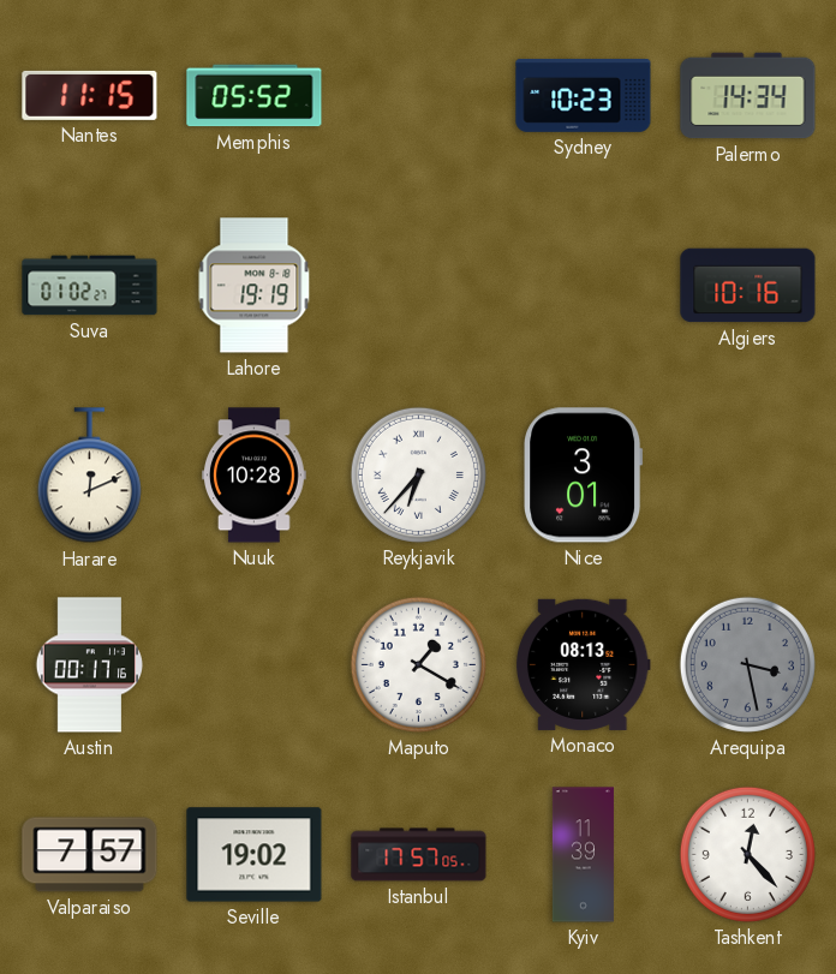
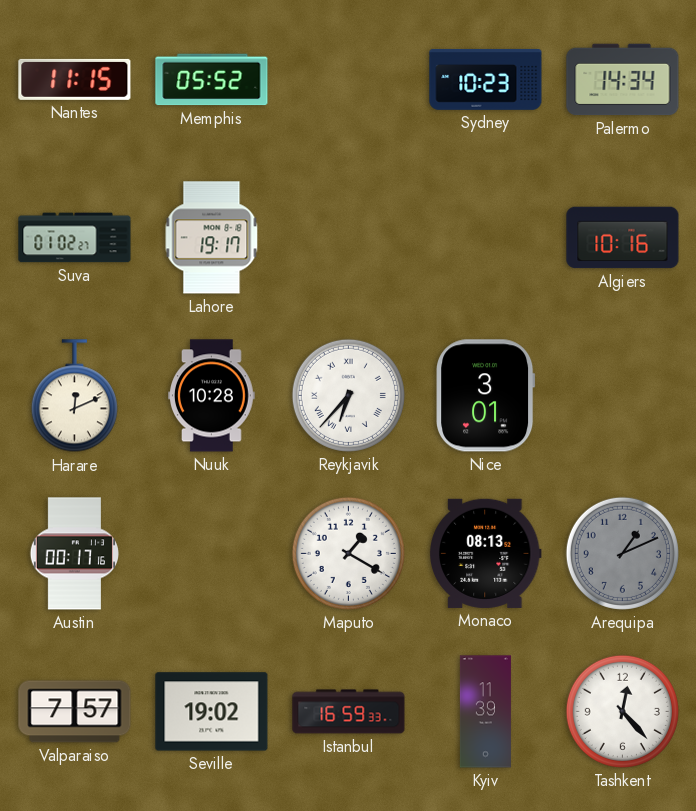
Lahore: 19:19 -> 19:17
Arequipa: 3:28 -> 1:11
Istanbul: 17:57 -> 16:59
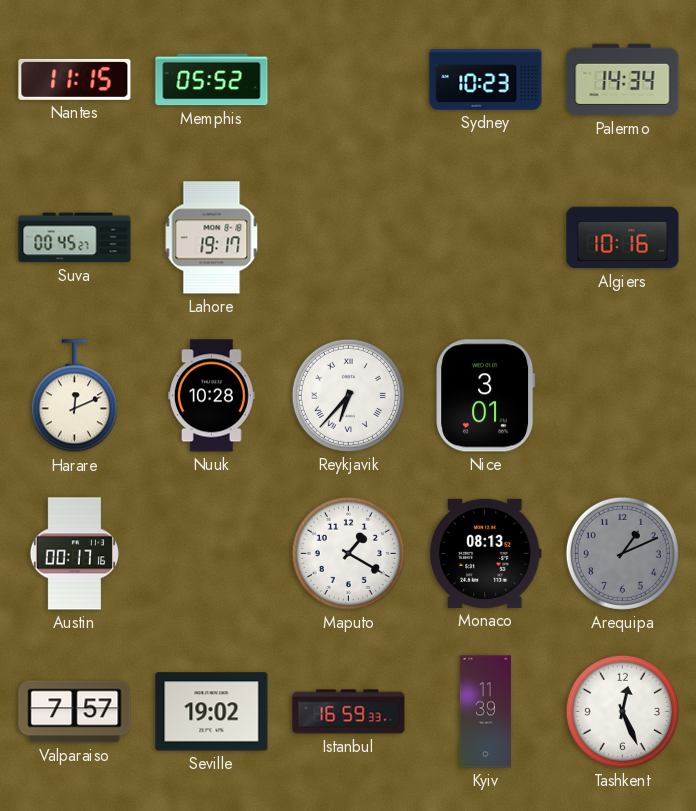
Suva: 01:02 -> 00:45
Tashkent: 12:23 -> 12:26
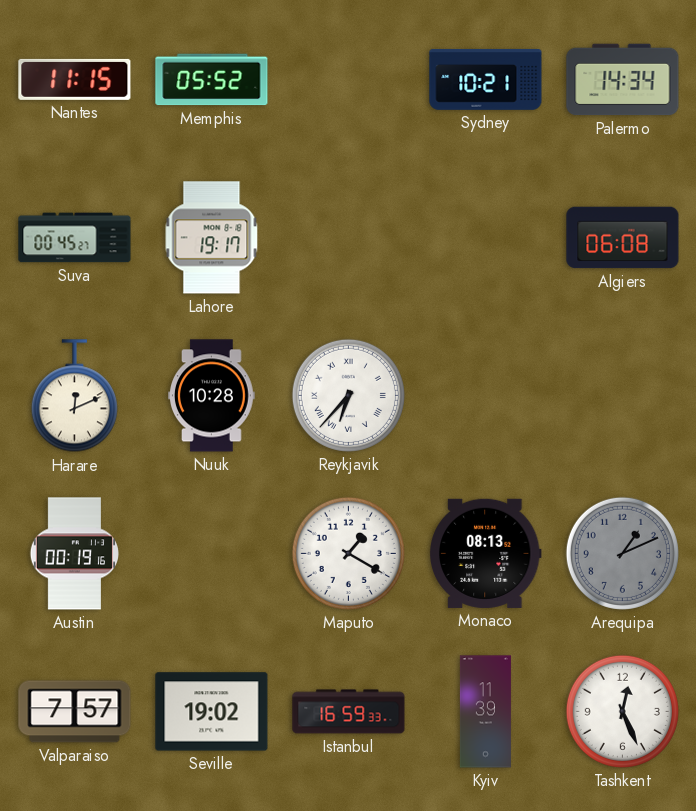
Sydney: 10:23 -> 10:21
Algiers: 10:16 -> 06:08
Nice: 3:01 -> none
Austin: 00:17 -> 00:19
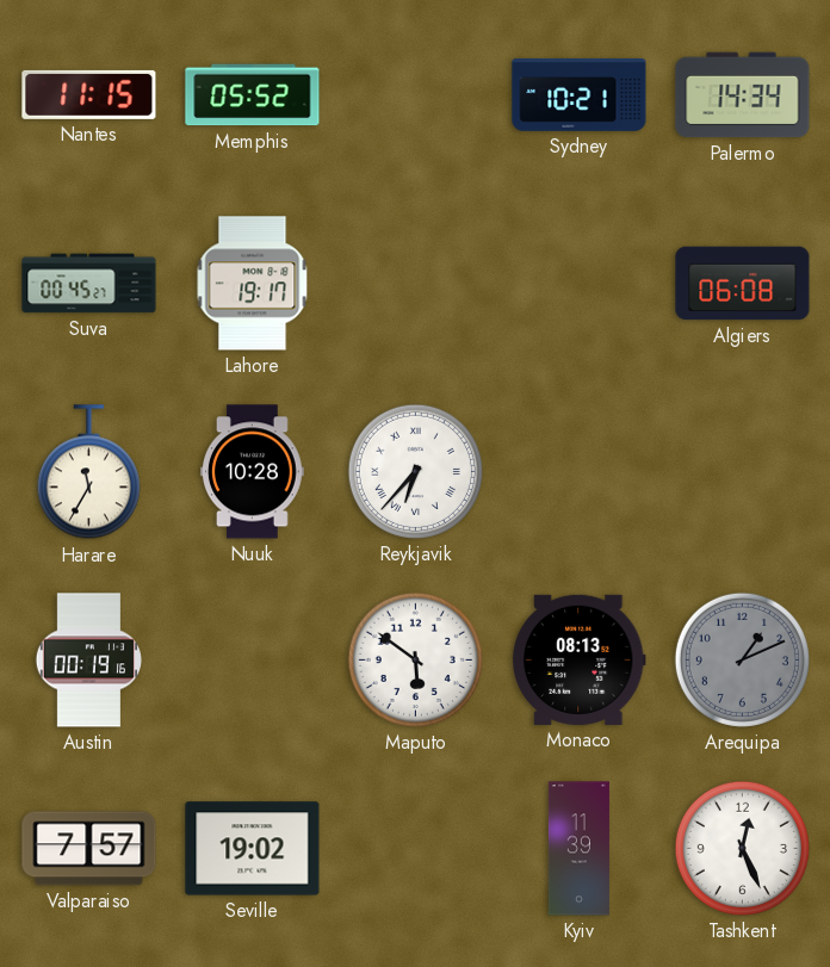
Harare: 12:11 -> 11:35
Maputo: 1:20 -> 5:51
Istanbul: 16:59 -> none
